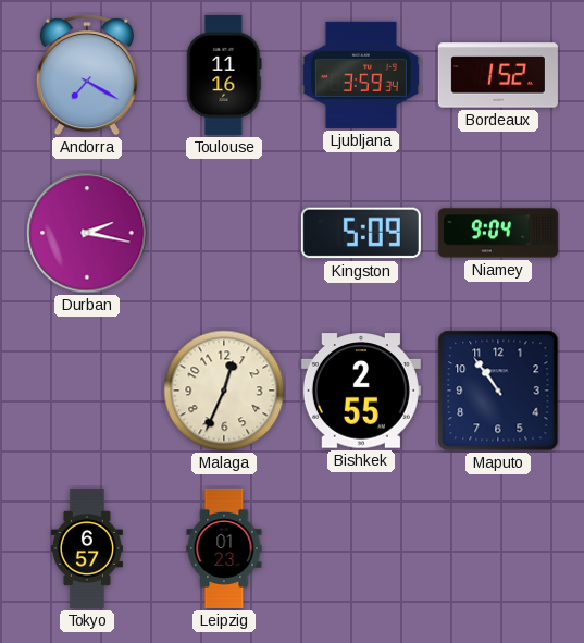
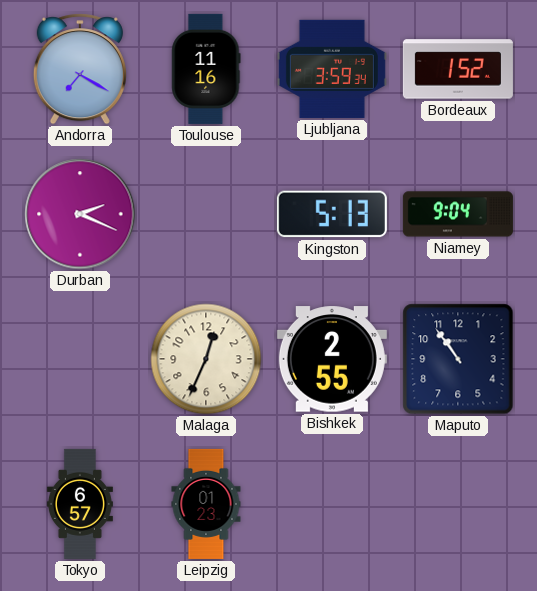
Durban: 2:17 -> 2:19
Kingston: 5:09 -> 5:13
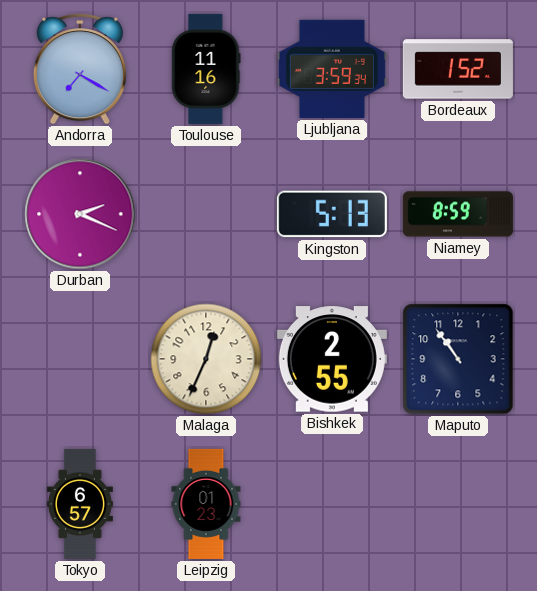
Niamey: 9:04 -> 8:59
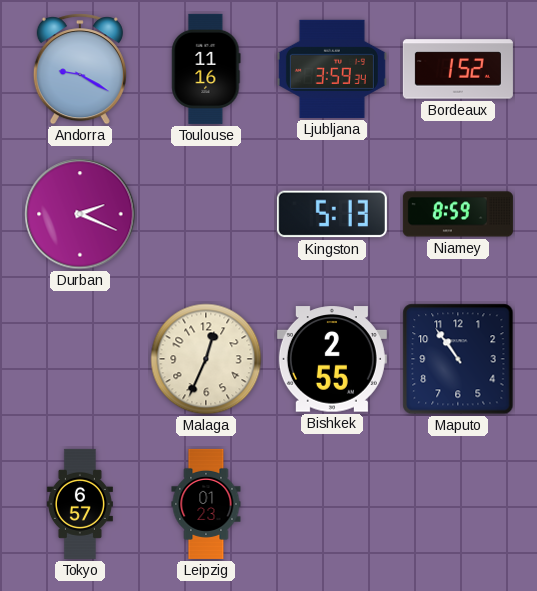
Andorra: 7:20 -> 9:20
